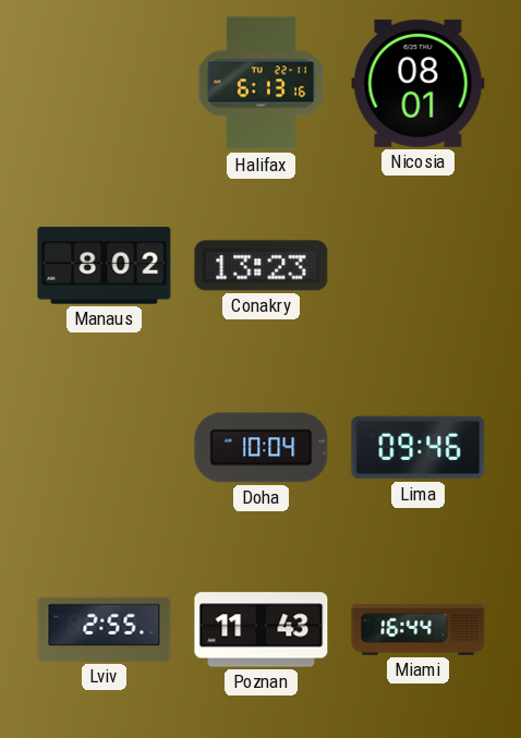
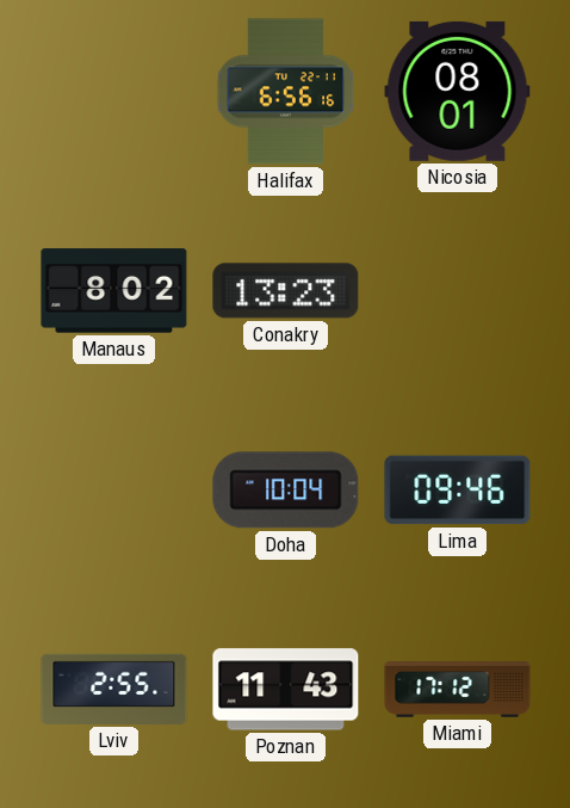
Halifax: 6:13 -> 6:56
Miami: 16:44 -> 17:12
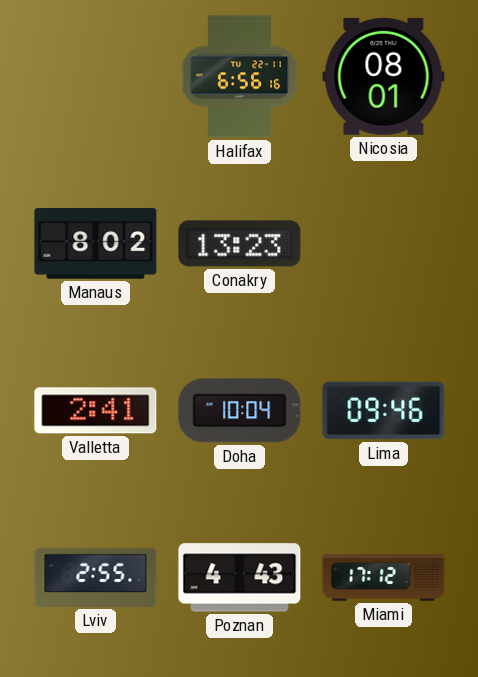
Valletta: none -> 2:41
Poznan: 11:43 -> 4:43
